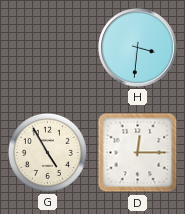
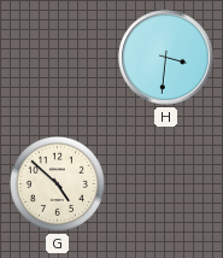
G: 4:55 -> 4:52
D: 12:15 -> none
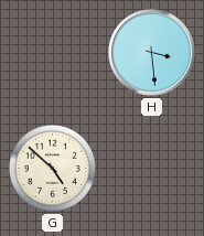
H: 3:31 -> 3:29
